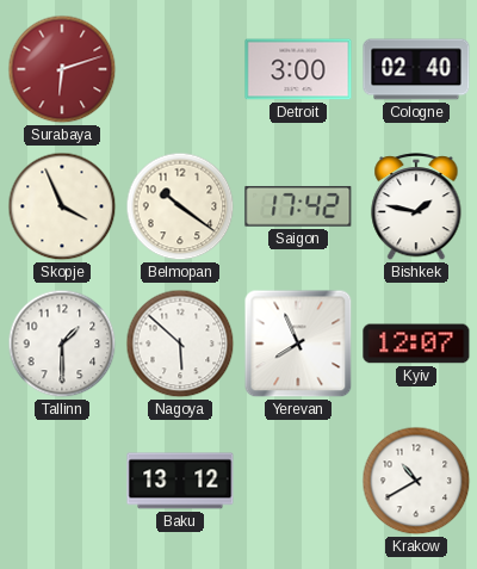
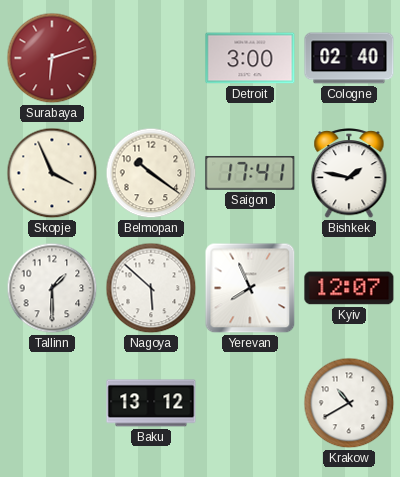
Saigon: 17:42 -> 17:41
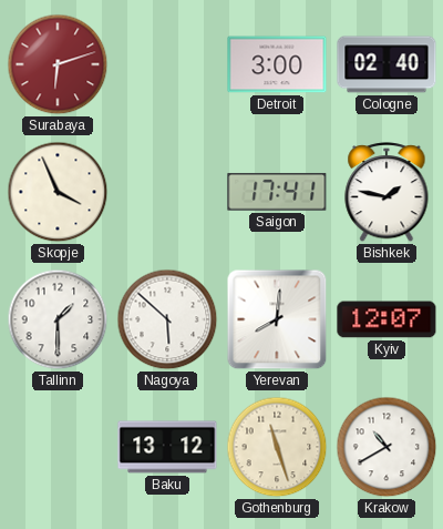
Belmopan: 10:21 -> none
Yerevan: 7:56 -> 8:01
Gothenburg: none -> 11:27
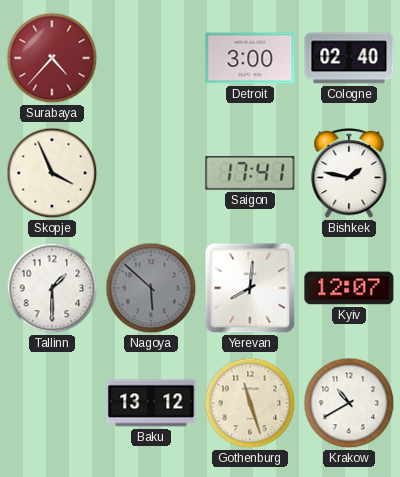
Surabaya: 6:12 -> 4:37
Nagoya dial: white -> grey
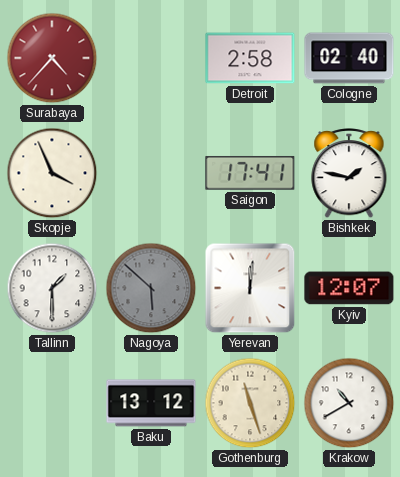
Detroit: 3:00 -> 2:58
Yerevan: 8:01 -> 12:01
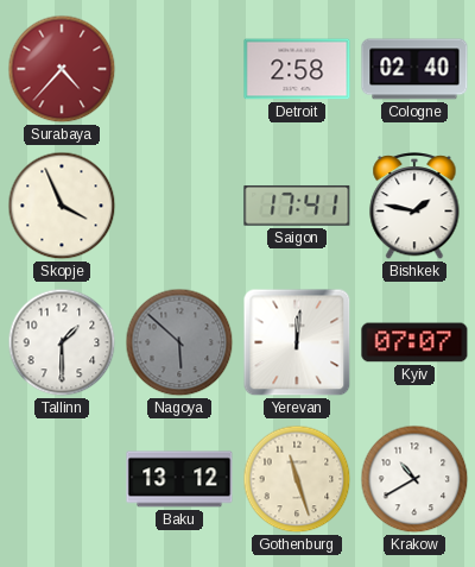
Kyiv: 12:07 -> 07:07
